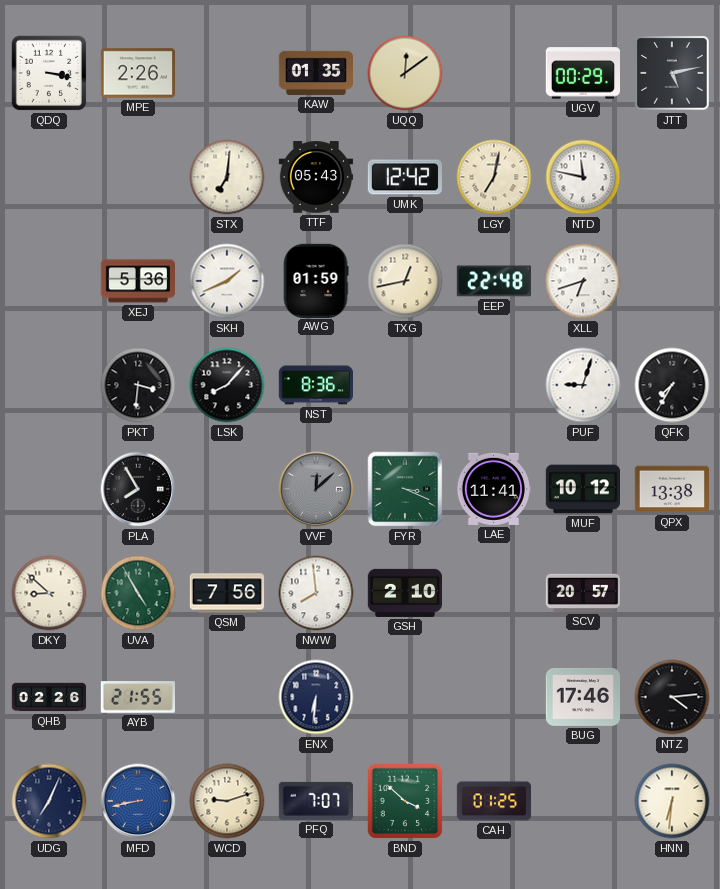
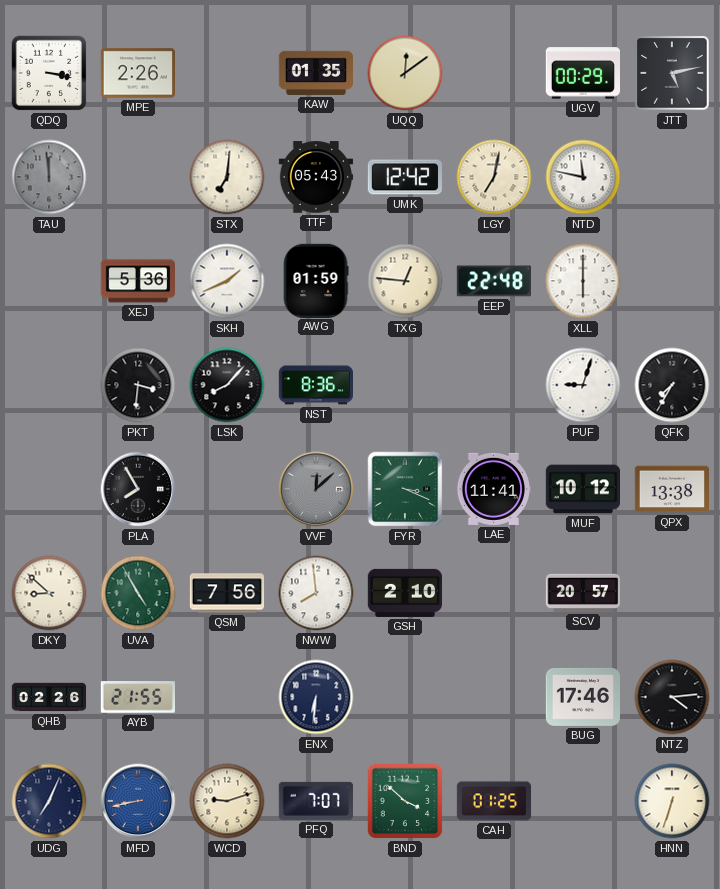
TAU: none -> 11:59
TXG: 12:43 -> 12:46
XLL: 6:42 -> 6:00
HNN: 6:31 -> 6:33
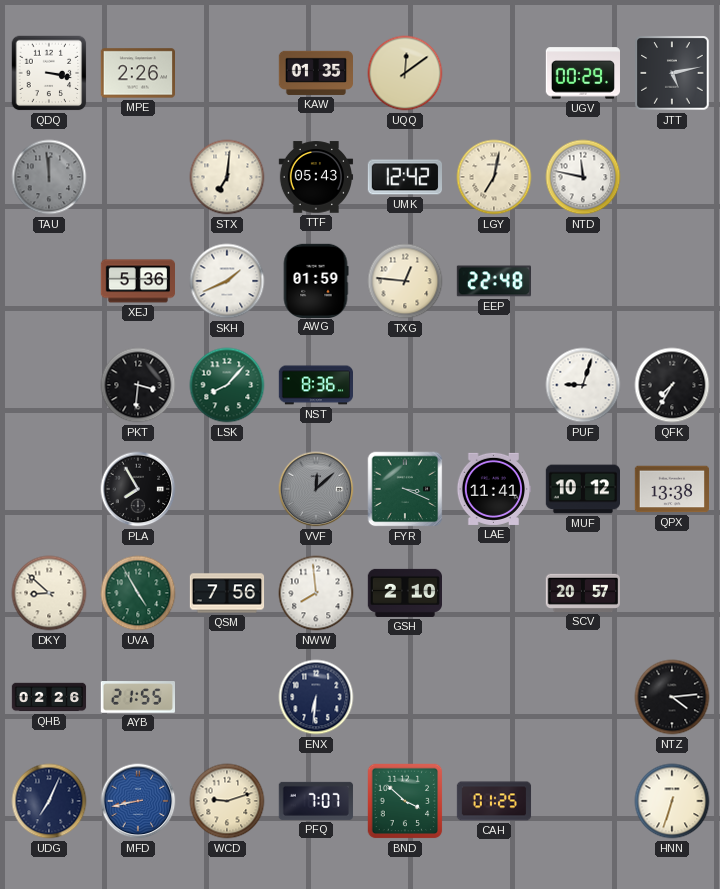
XLL: 6:00 -> none
LSK dial: black -> green
BUG: 17:46 -> none
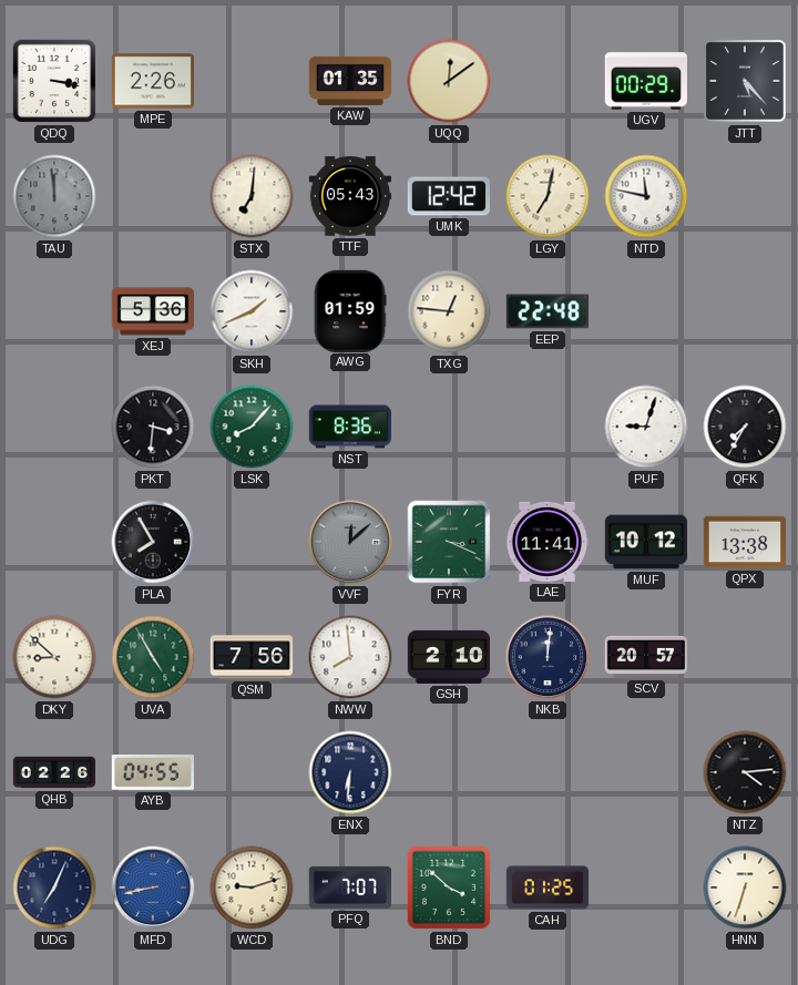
JTT: 5:13 -> 5:23
NKB: none -> 12:01
AYB: 21:55 -> 04:55
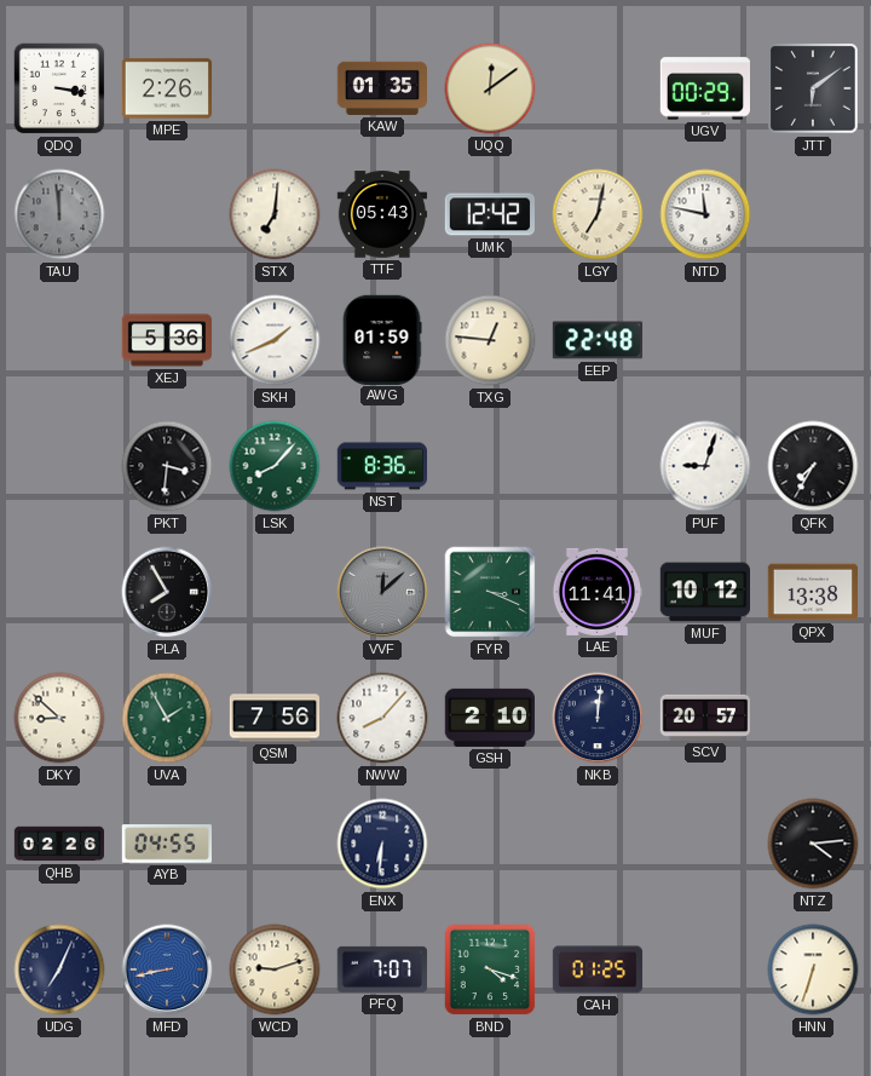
JTT: 5:23 -> 6:09
UVA: 4:55 -> 1:55
NWW: 7:59 -> 8:07
BND: 3:52 -> 4:18
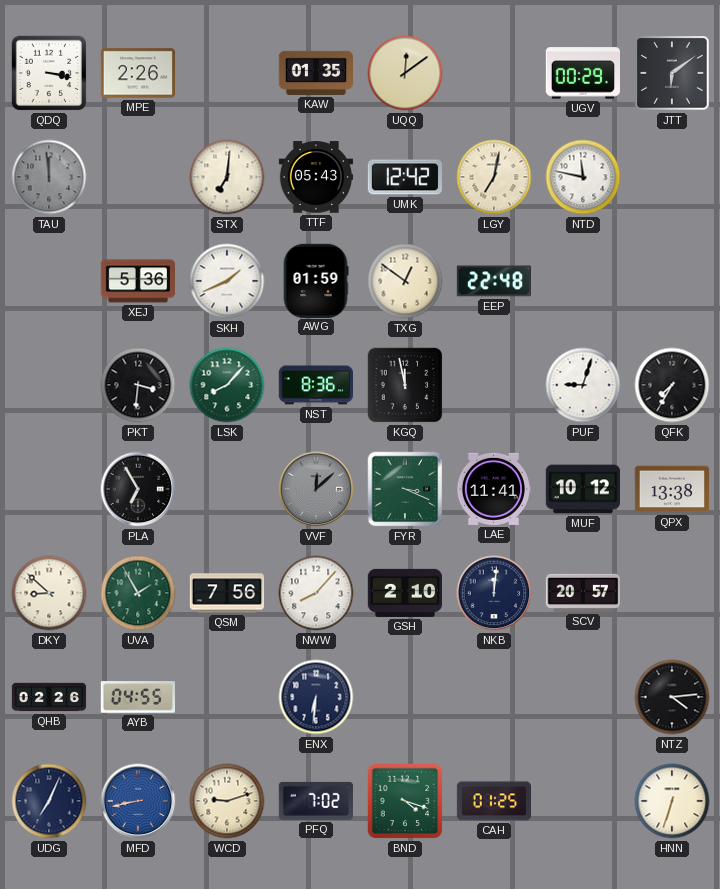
TXG: 12:46 -> 12:51
KGQ: none -> 11:58
PLA: 7:55 -> 6:55
PFQ: 7:07 -> 7:02
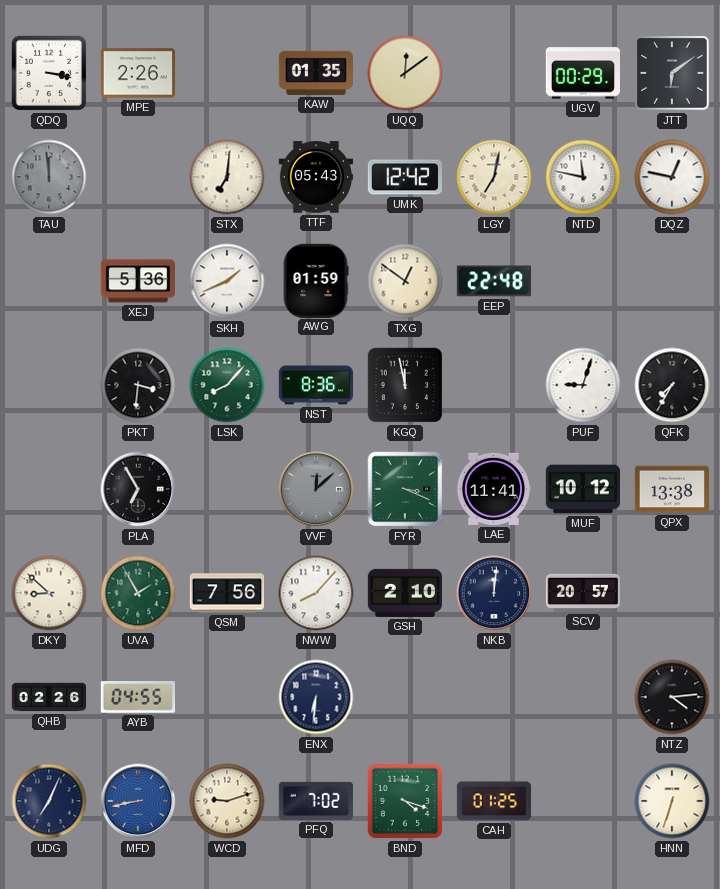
DQZ: none -> 12:47
